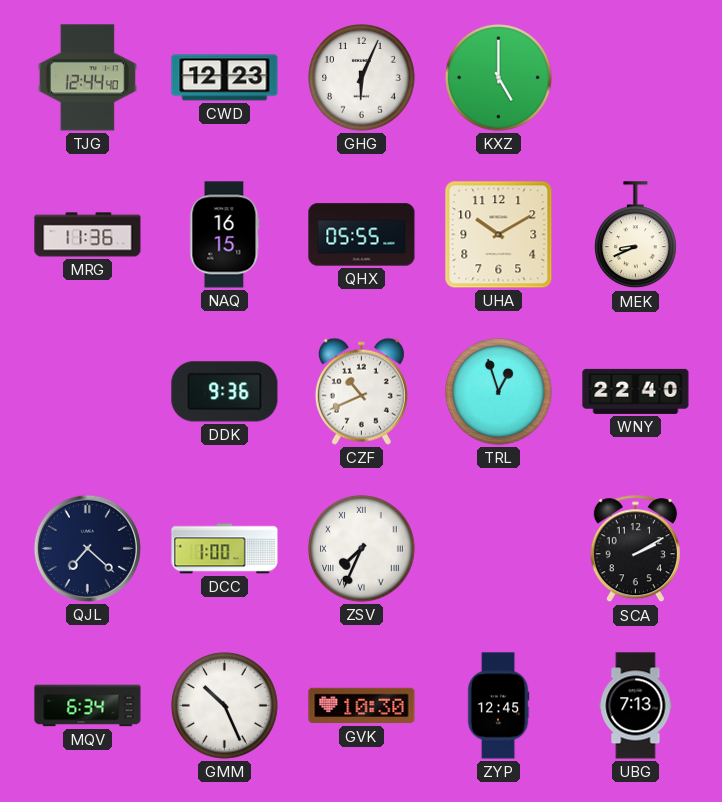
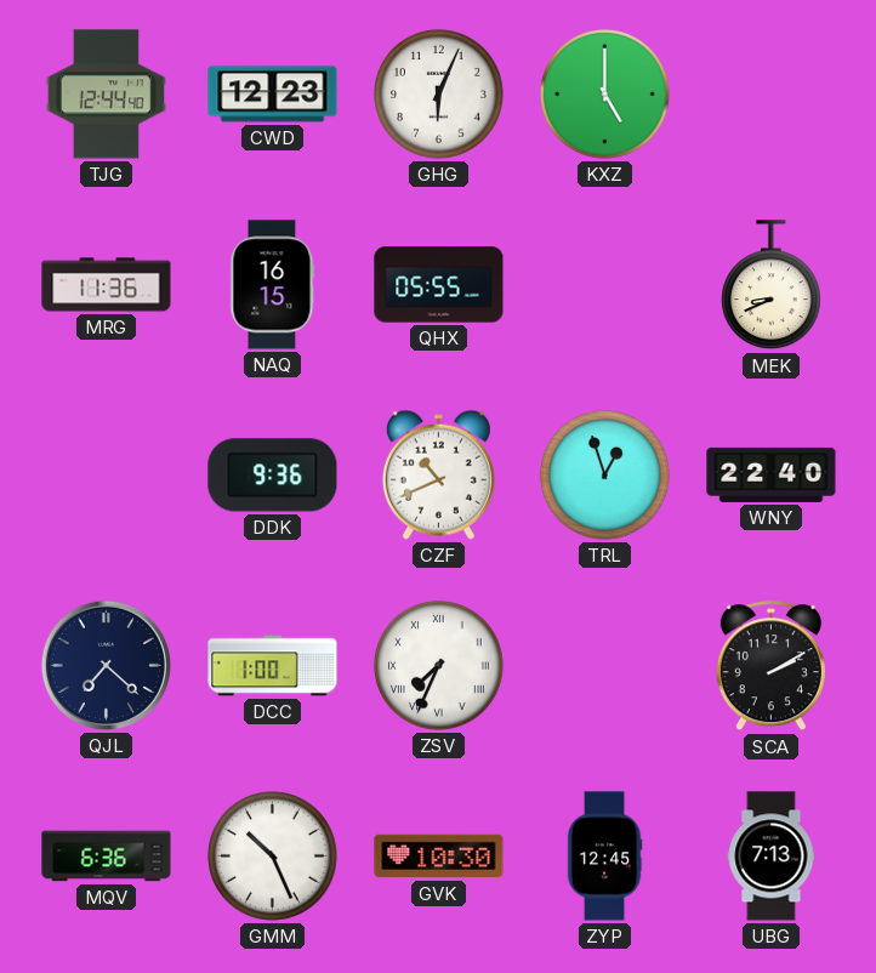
UHA: 10:10 -> none
MQV: 6:34 -> 6:36
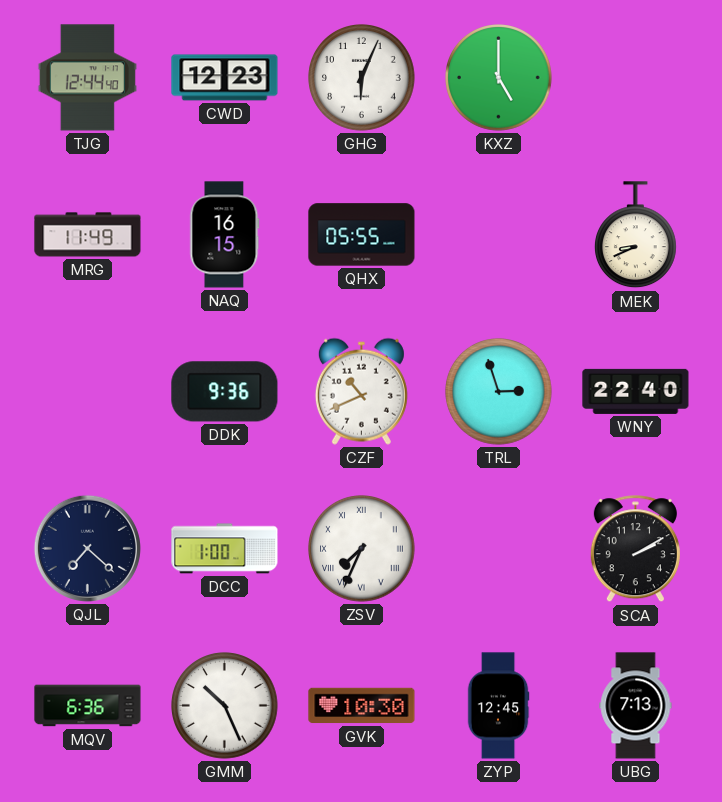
MRG: 11:36 -> 11:49
TRL: 12:57 -> 2:57
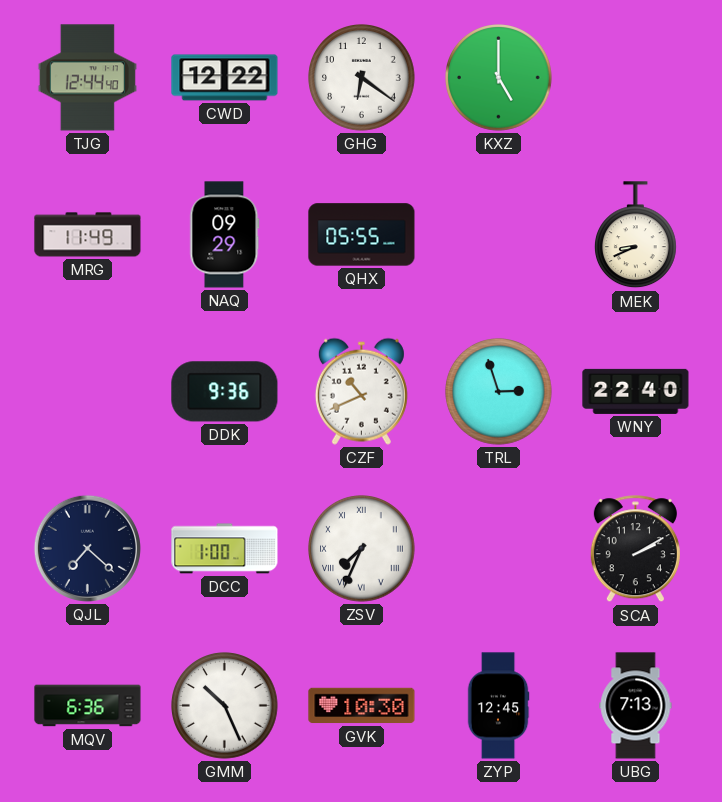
CWD: 12:23 -> 12:22
GHG: 6:04 -> 6:21
NAQ: 16:15 -> 09:29
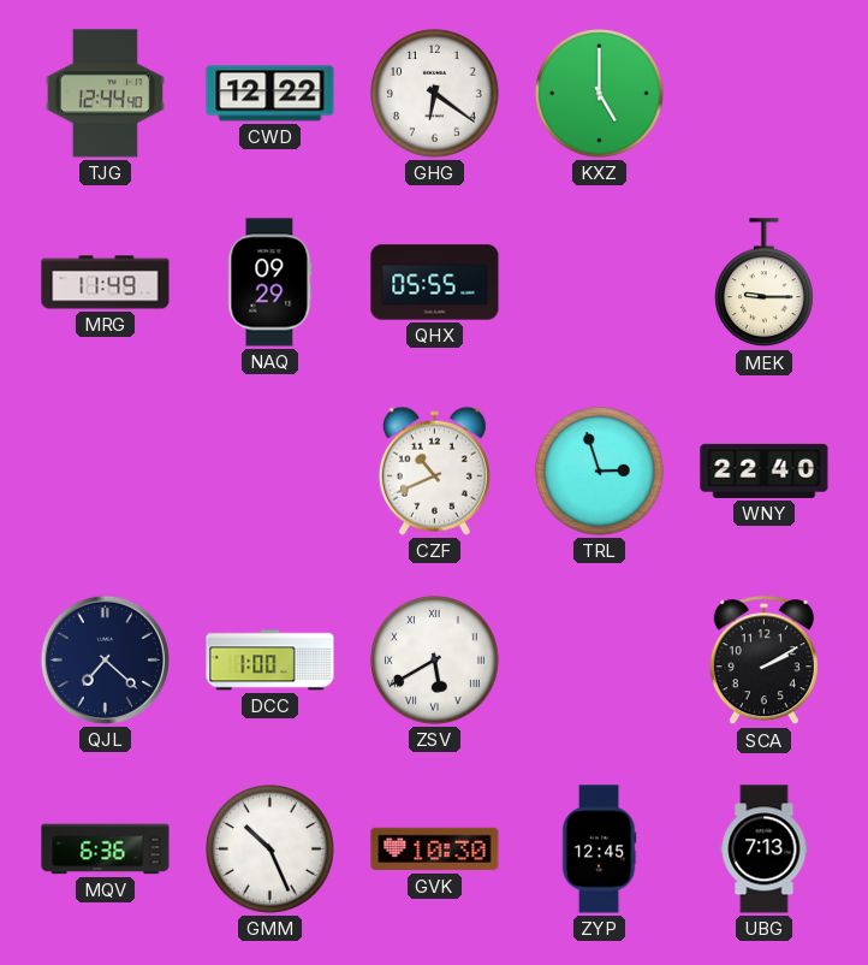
MEK: 8:41 -> 9:15
DDK: 9:36 -> none
ZSV: 7:34 -> 5:40
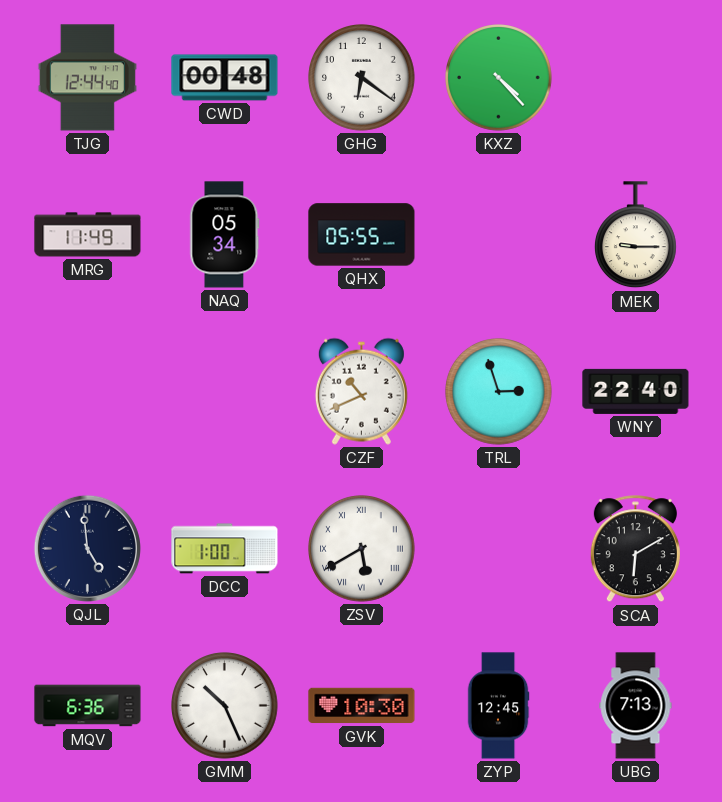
CWD: 12:22 -> 00:48
KXZ: 5:00 -> 4:23
NAQ: 09:29 -> 05:34
QJL: 7:22 -> 4:59
SCA: 2:10 -> 6:10
